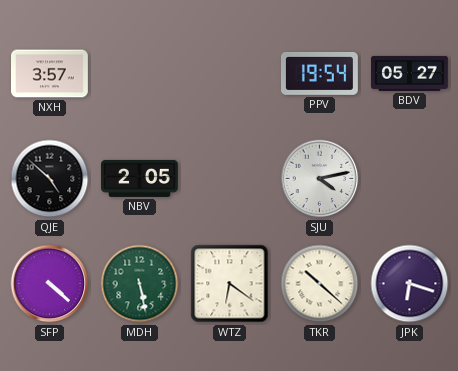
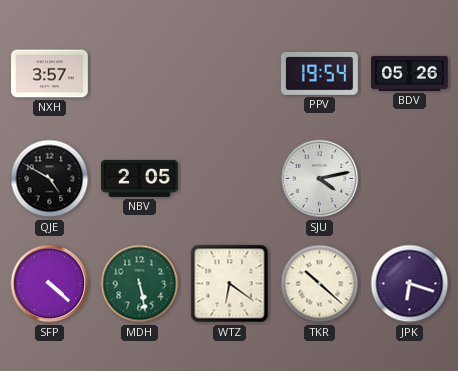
BDV: 05:27 -> 05:26
QJE: 4:52 -> 4:50
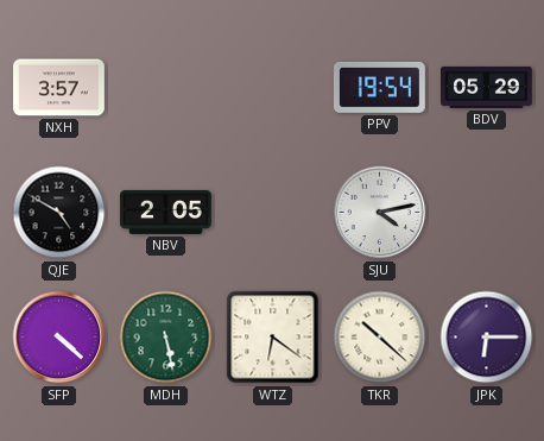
BDV: 05:26 -> 05:29
JPK: 6:18 -> 6:15
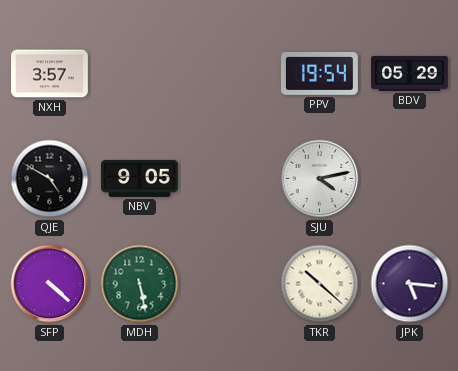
NBV: 2:05 -> 9:05
WTZ: 6:21 -> none
JPK: 6:15 -> 5:16
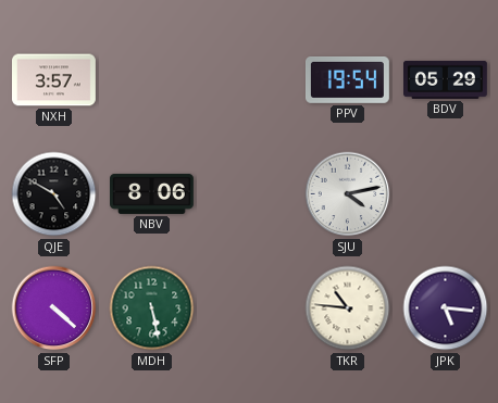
NBV: 9:05 -> 8:06
TKR: 10:22 -> 10:46
